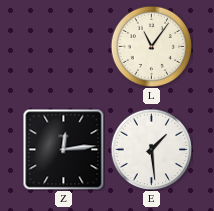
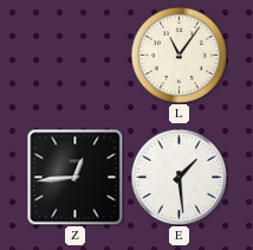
Z: 12:14 -> 12:44
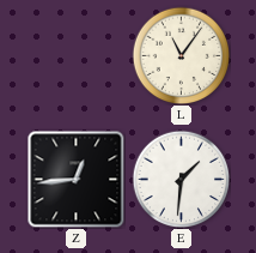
E: 1:29 -> 1:31
